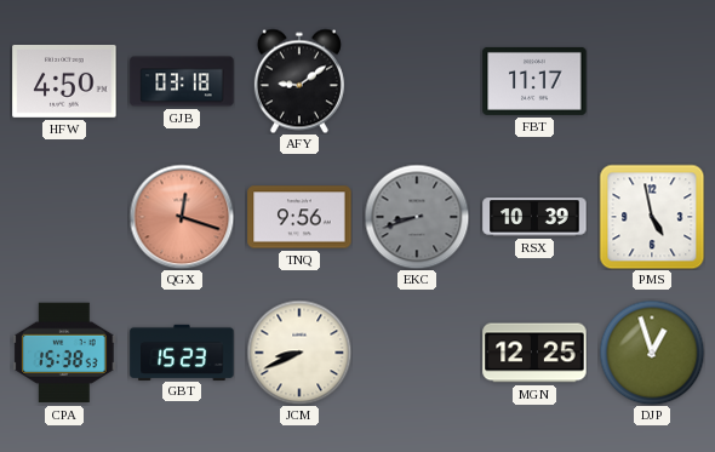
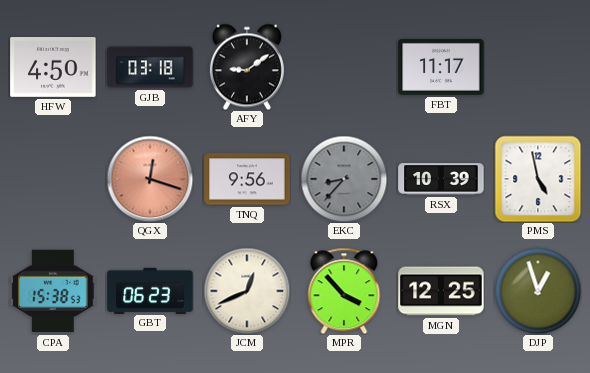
EKC: 8:42 -> 8:37
GBT: 15:23 -> 06:23
JCM: 8:41 -> 12:41
MPR: none -> 3:53
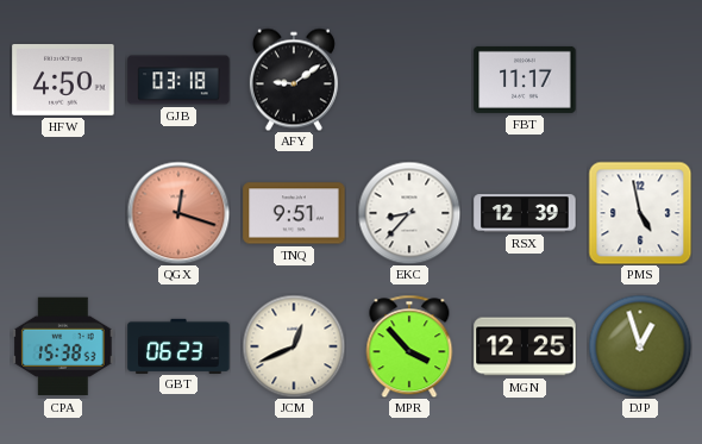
TNQ: 9:56 -> 9:51
EKC dial: grey -> white
RSX: 10:39 -> 12:39
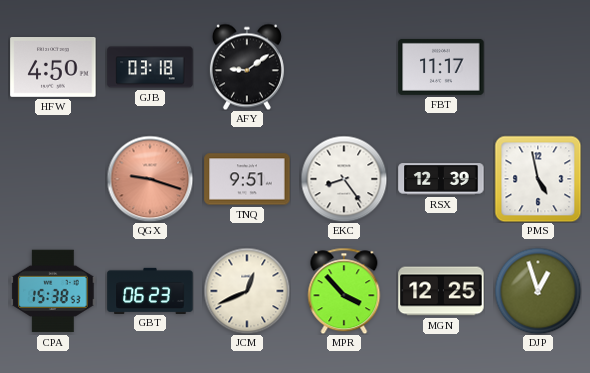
QGX: 12:18 -> 9:18
EKC: 8:37 -> 8:24
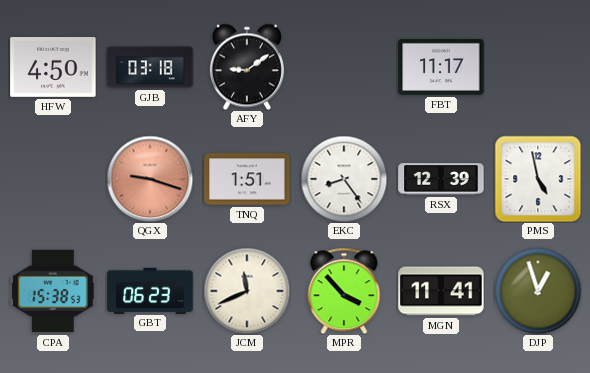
TNQ: 9:51 -> 1:51
JCM: 12:41 -> 11:41
MGN: 12:25 -> 11:41
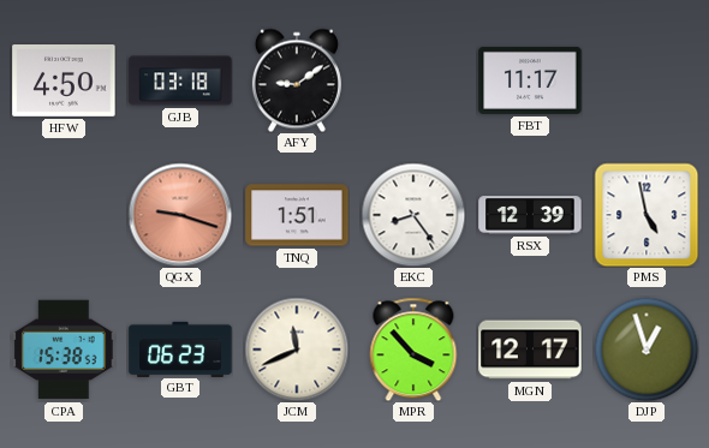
MGN: 11:41 -> 12:17
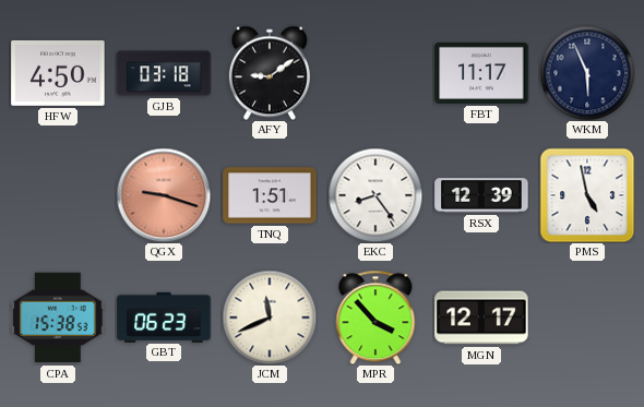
WKM: none -> 5:56
DJP: 12:57 -> none
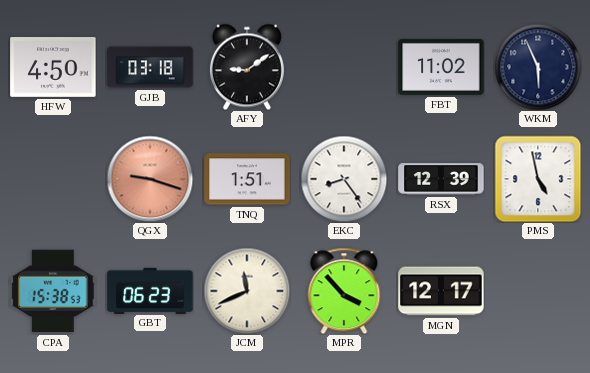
FBT: 11:17 -> 11:02
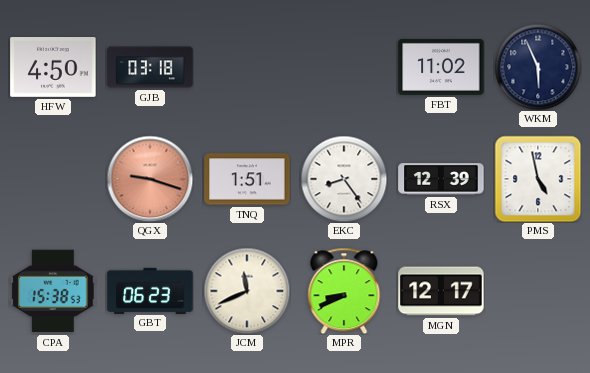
AFY: 9:09 -> none
MPR: 3:53 -> 8:41
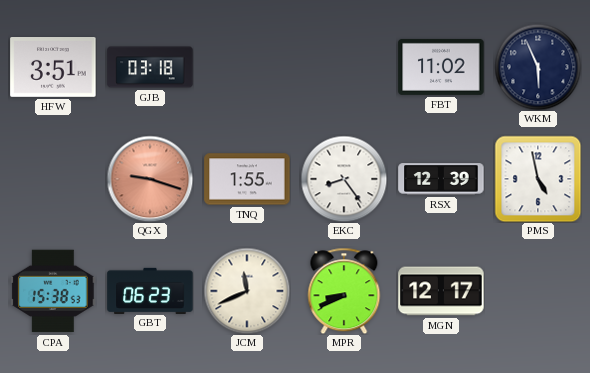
HFW: 4:50 -> 3:51
TNQ: 1:51 -> 1:55
